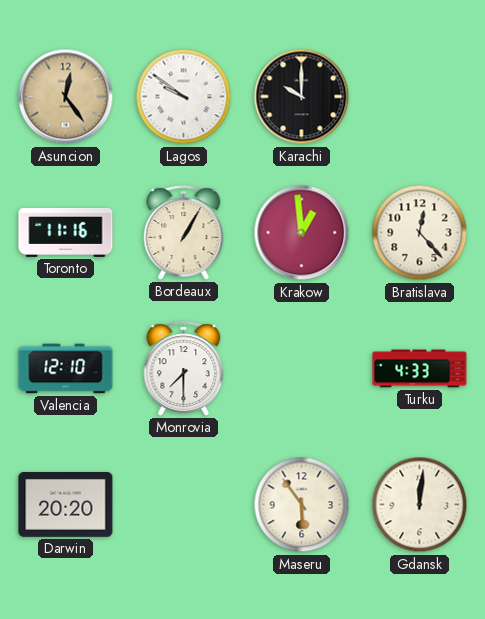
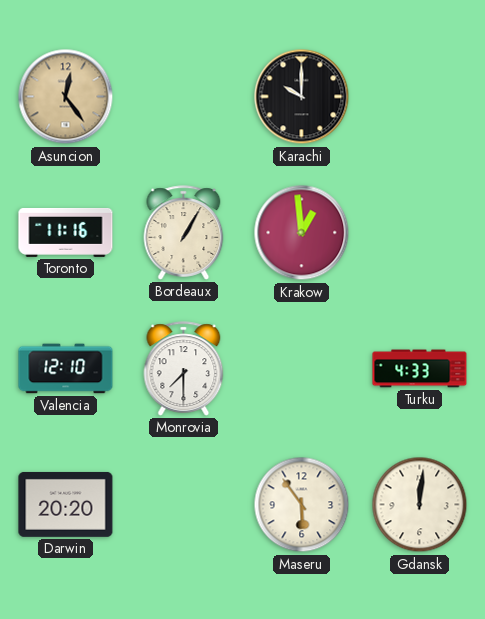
Lagos: 9:51 -> none
Bratislava: 12:23 -> none
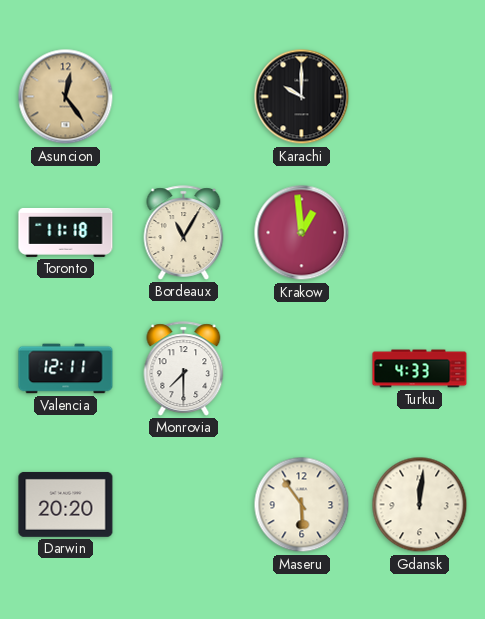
Toronto: 11:16 -> 11:18
Bordeaux: 1:05 -> 11:05
Valencia: 12:10 -> 12:11
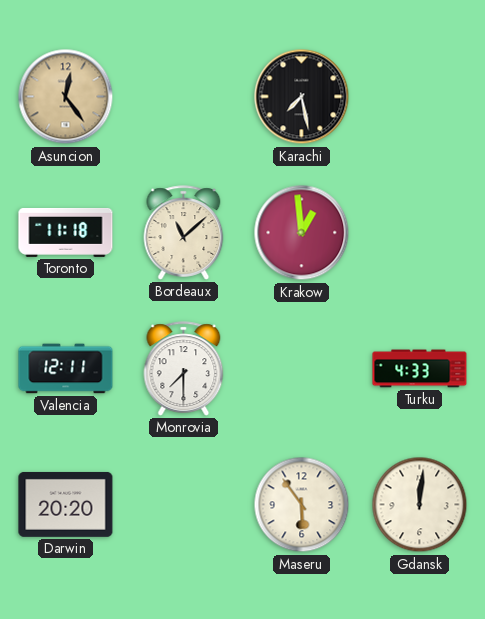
Karachi: 10:00 -> 7:28
Bordeaux: 11:05 -> 11:08
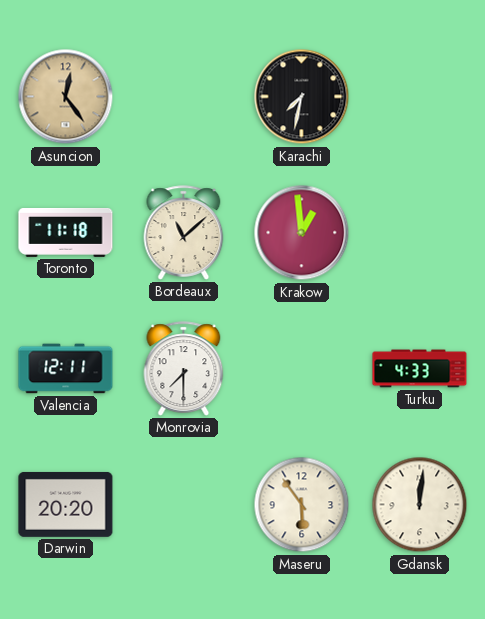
Karachi: 7:28 -> 7:32
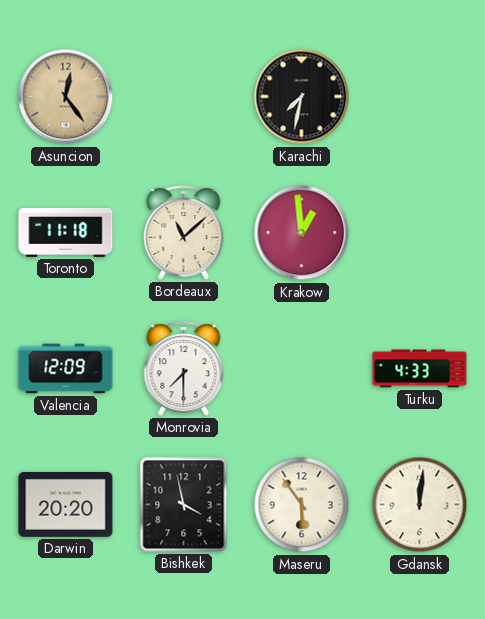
Valencia: 12:11 -> 12:09
Bishkek: none -> 3:58
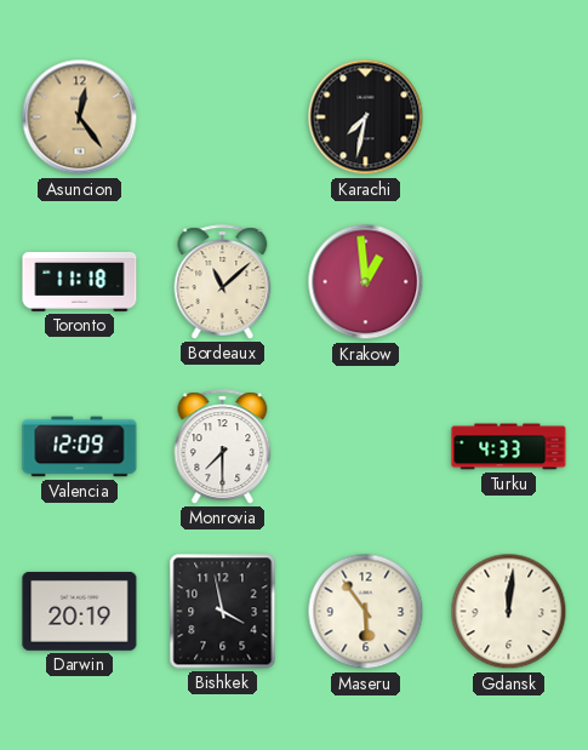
Darwin: 20:20 -> 20:19
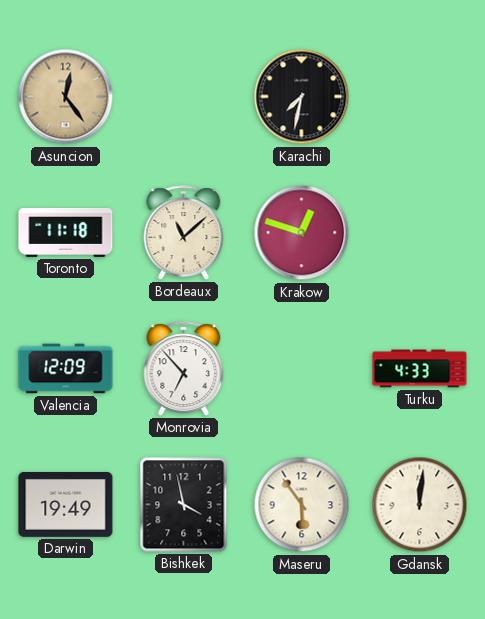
Krakow: 12:59 -> 12:48
Monrovia: 7:30 -> 6:53
Darwin: 20:19 -> 19:49
